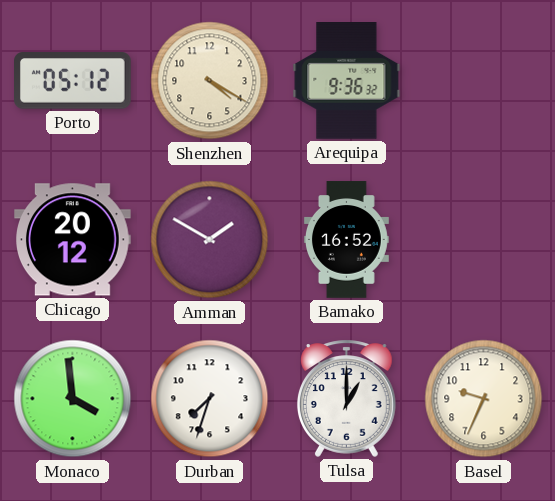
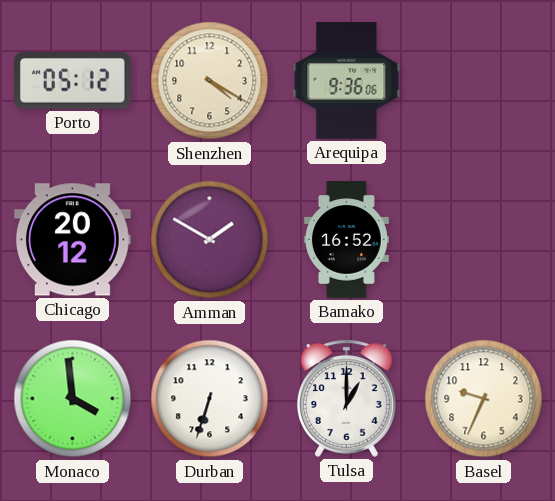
Arequipa: 9:36:32 -> 9:36:06
Durban: 7:33 -> 6:33
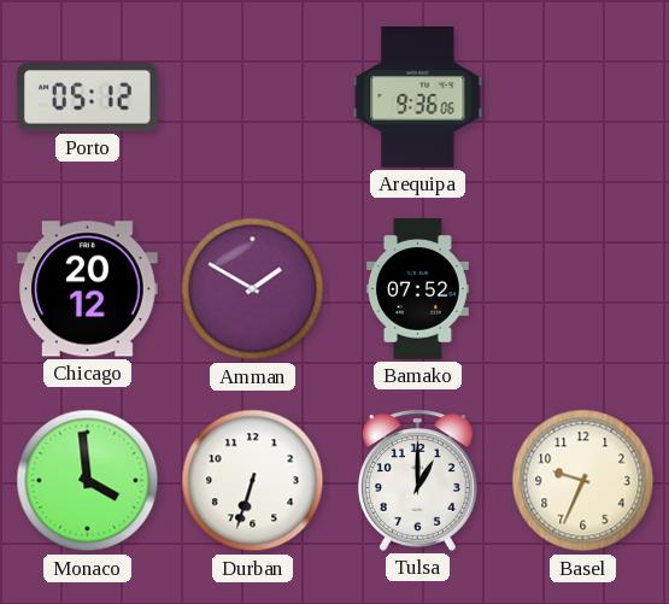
Shenzhen: 4:20 -> none
Bamako: 16:52 -> 07:52
